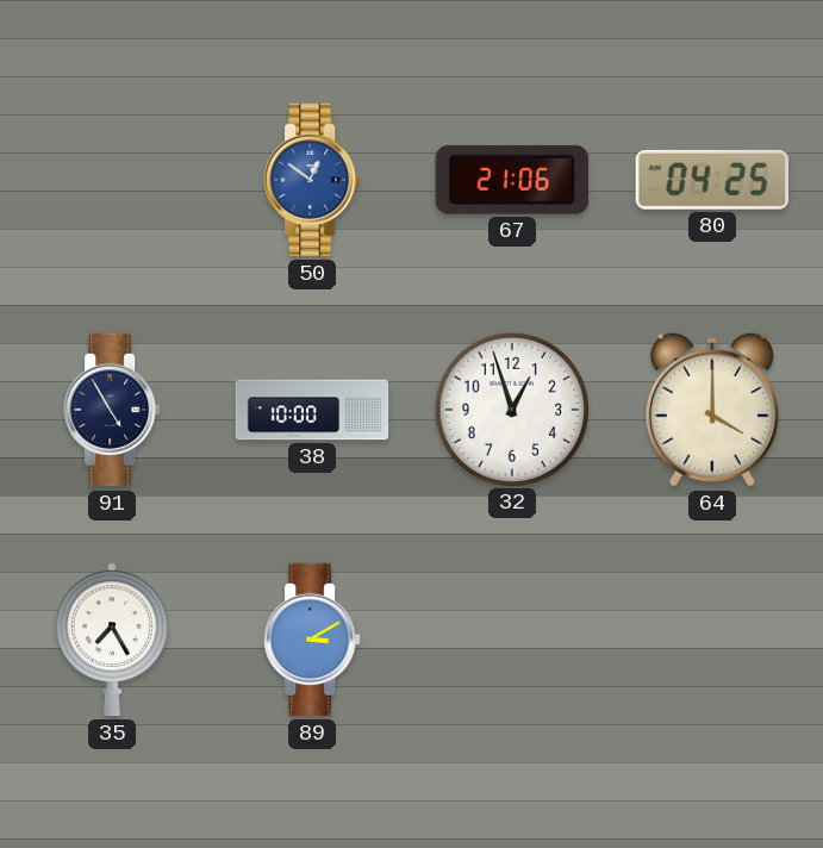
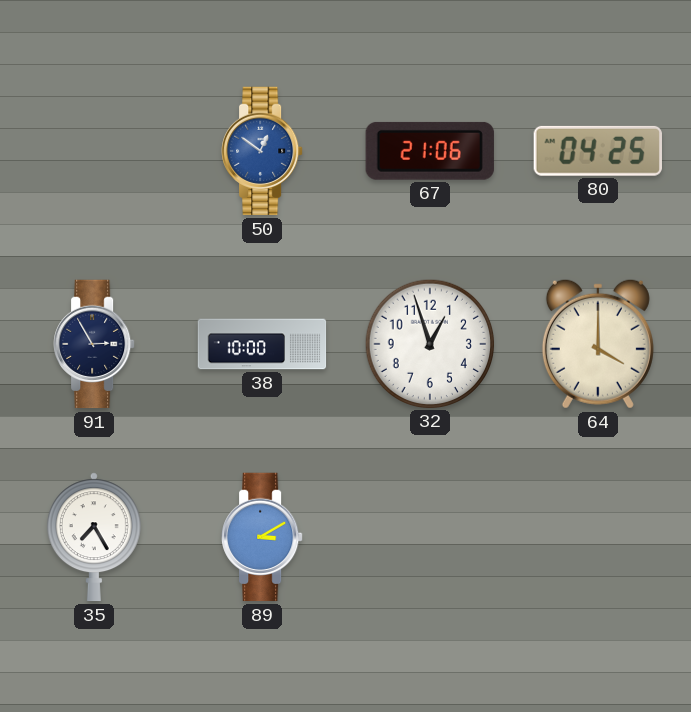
91: 4:55 -> 2:55
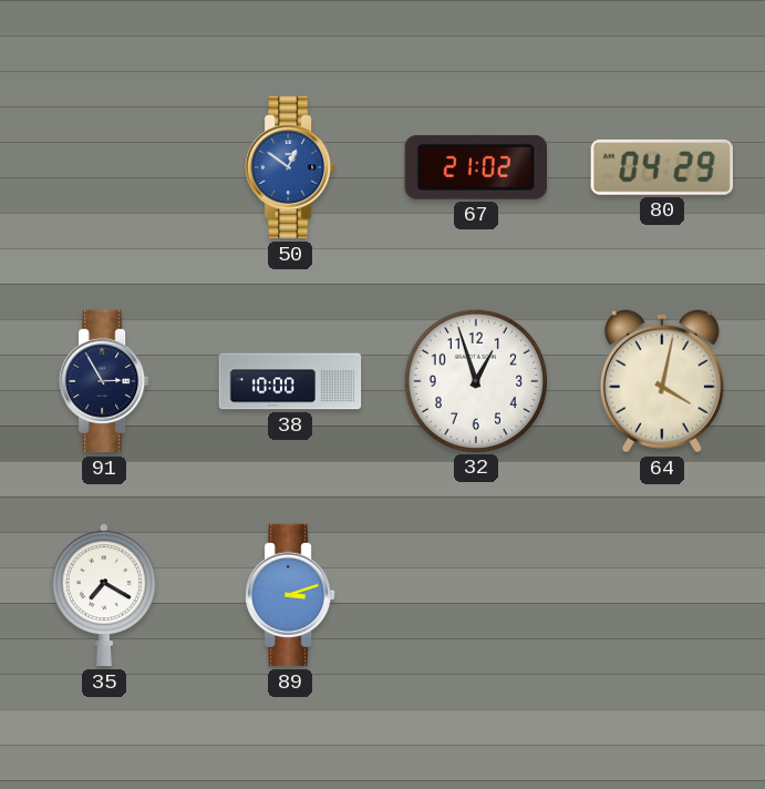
67: 21:06 -> 21:02
80: 04:25 -> 04:29
64: 4:00 -> 4:02
35: 7:25 -> 7:20
89: 3:10 -> 3:12
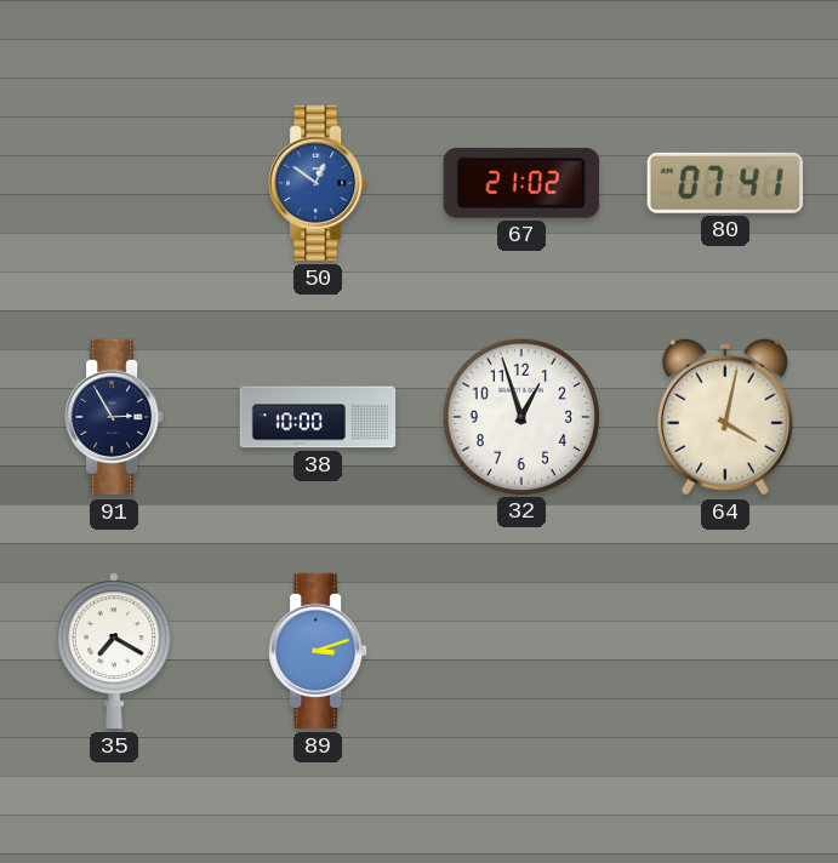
80: 04:29 -> 07:41
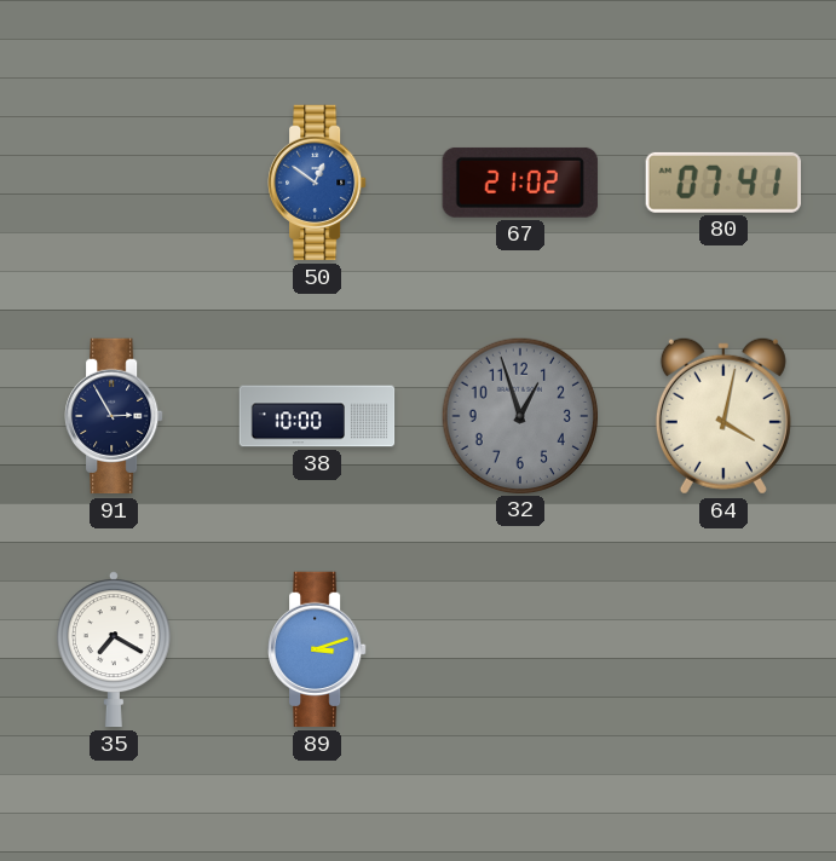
32 dial: white -> grey
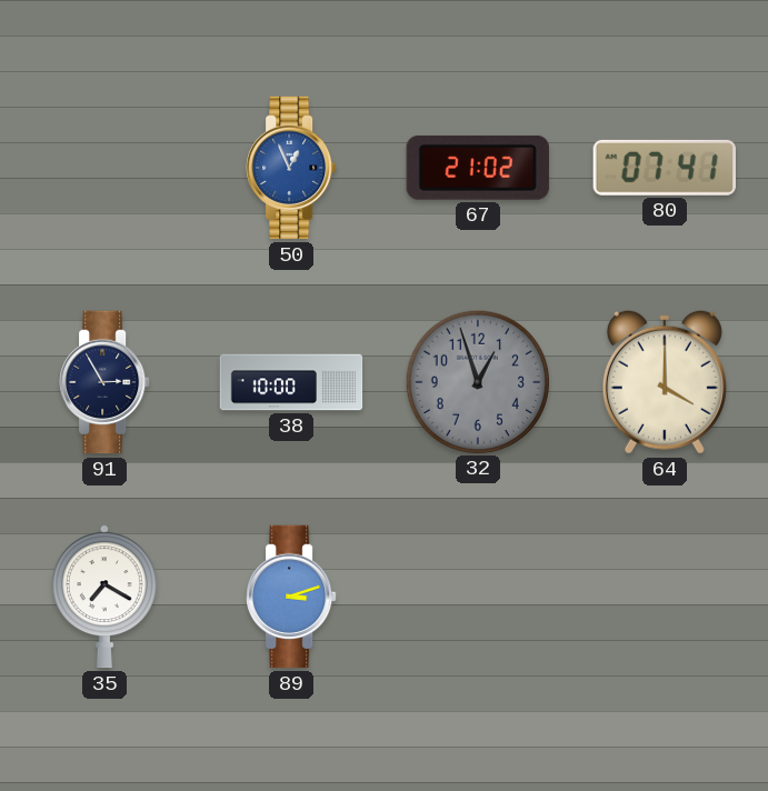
50: 12:51 -> 12:56
64: 4:02 -> 4:00
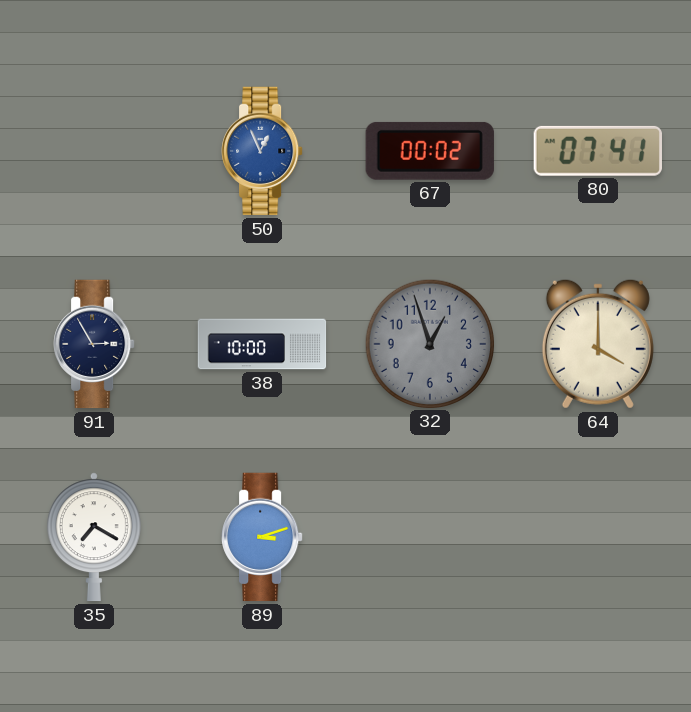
67: 21:02 -> 00:02
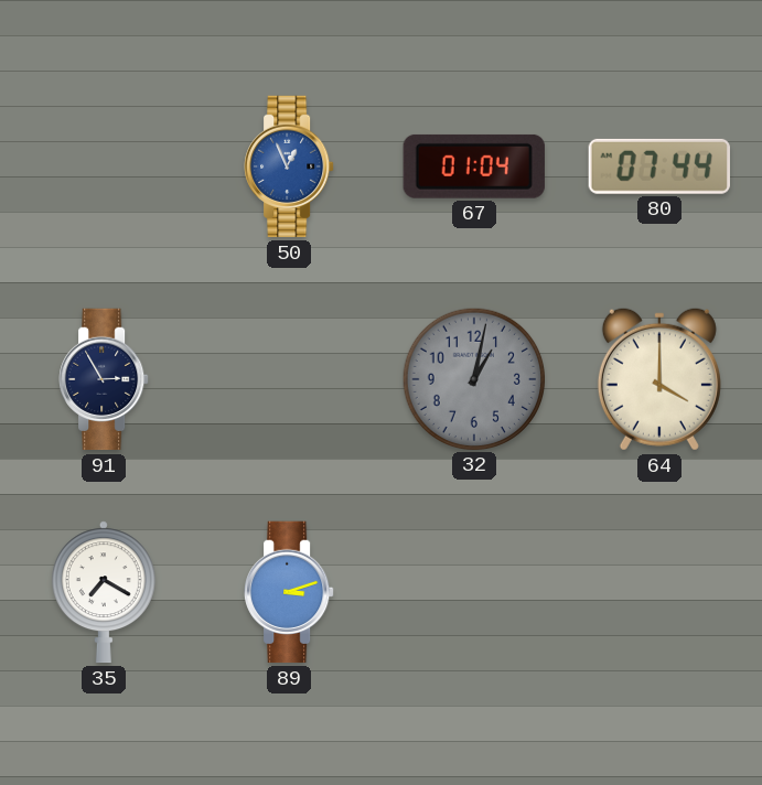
67: 00:02 -> 01:04
80: 07:41 -> 07:44
38: 10:00 -> none
32: 12:57 -> 1:02
